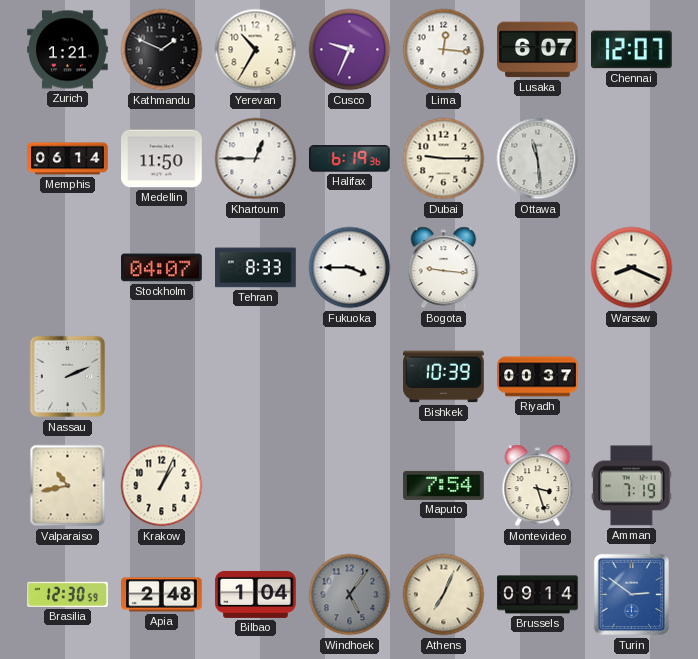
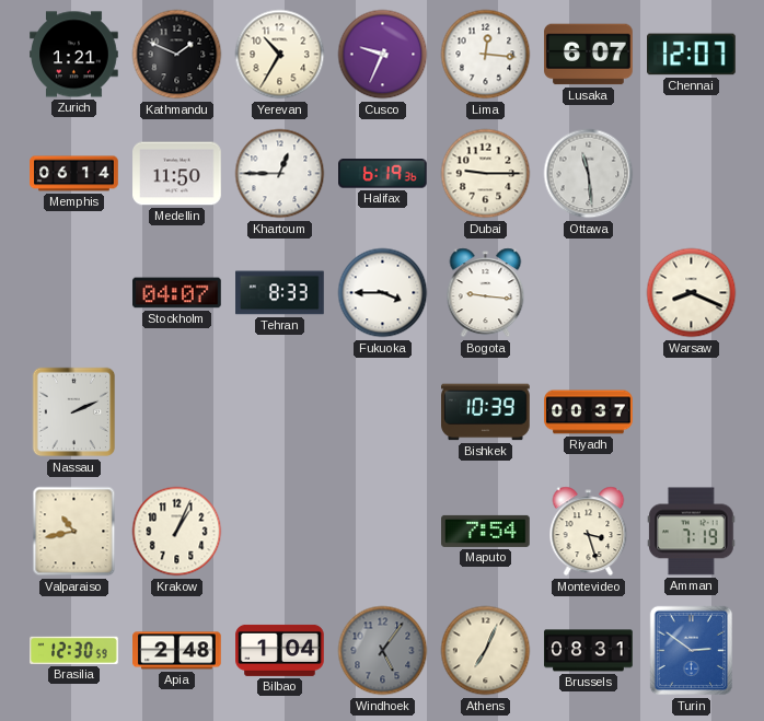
Brussels: 09:14 -> 08:31
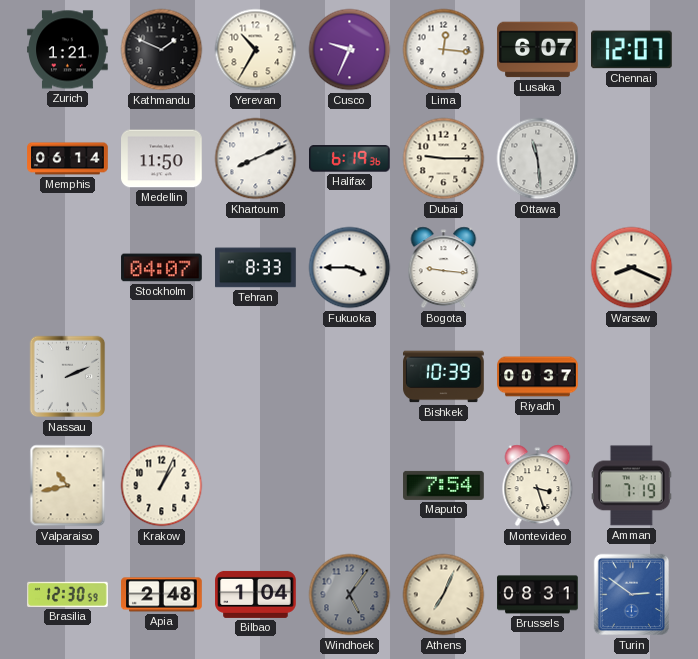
Khartoum: 12:45 -> 8:11
